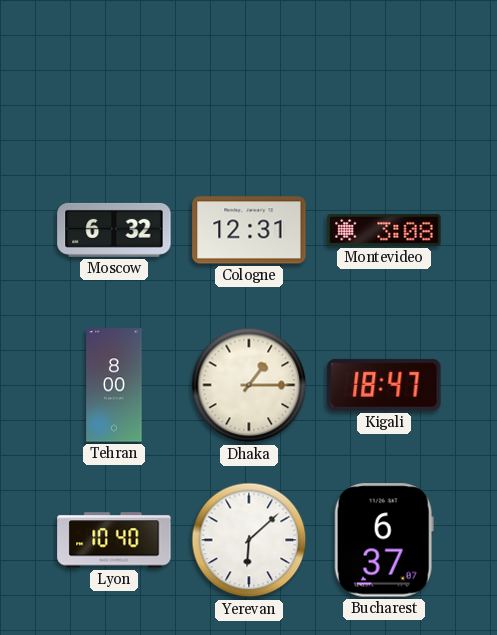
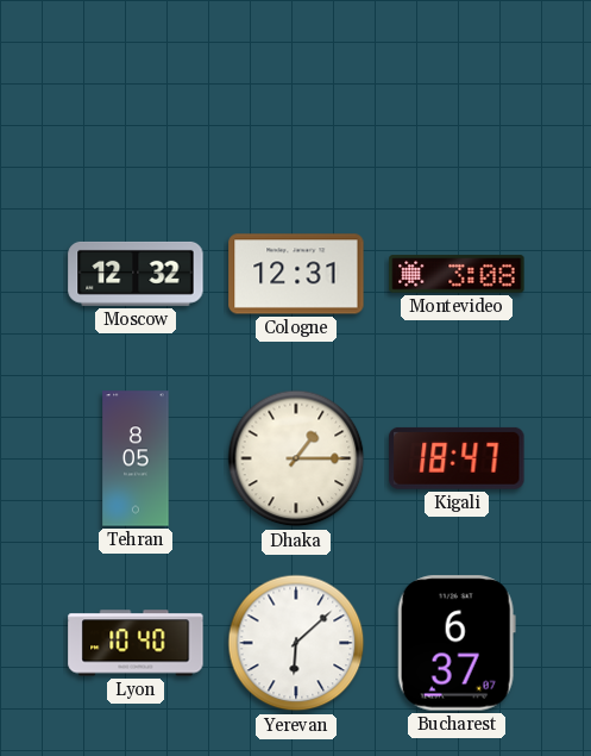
Moscow: 6:32 -> 12:32
Tehran: 8:00 -> 8:05
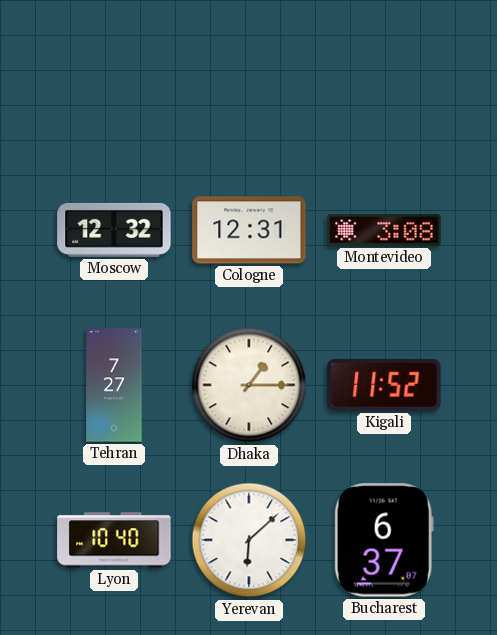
Tehran: 8:05 -> 7:27
Kigali: 18:47 -> 11:52
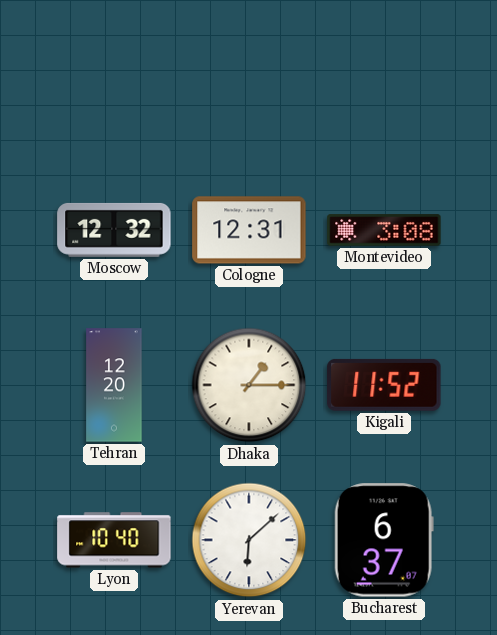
Tehran: 7:27 -> 12:20
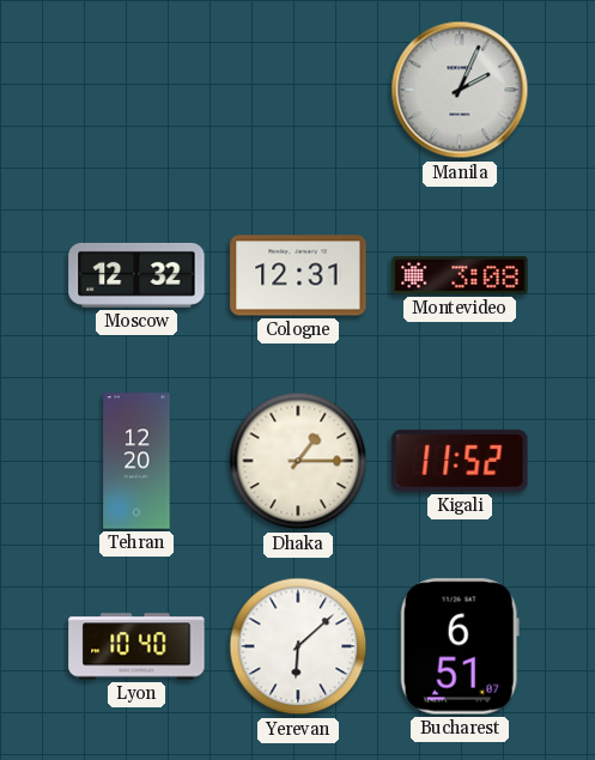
Manila: none -> 2:04
Bucharest: 6:37 -> 6:51
